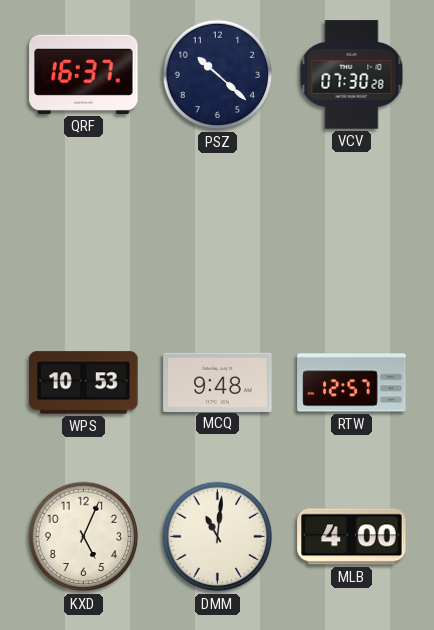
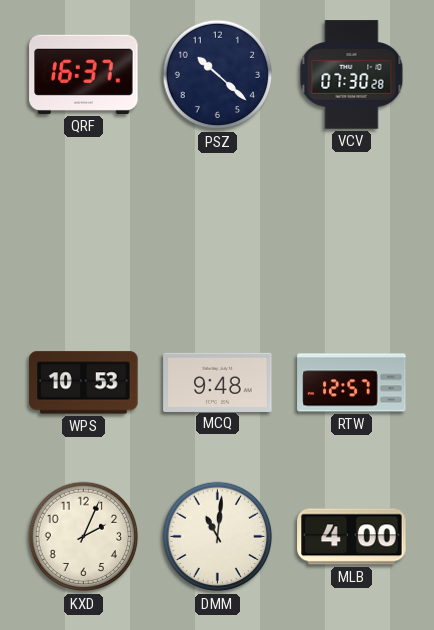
KXD: 5:04 -> 2:04
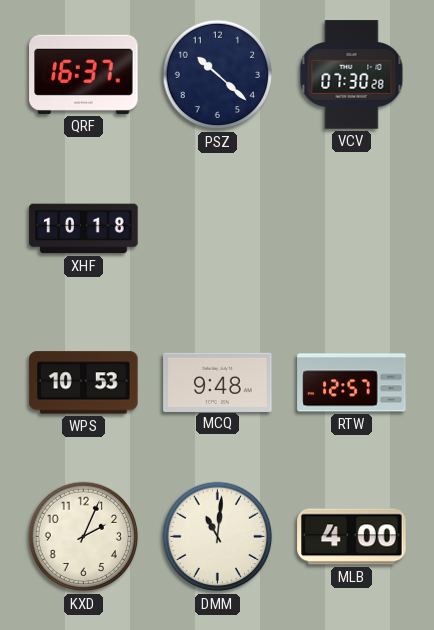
XHF: none -> 10:18
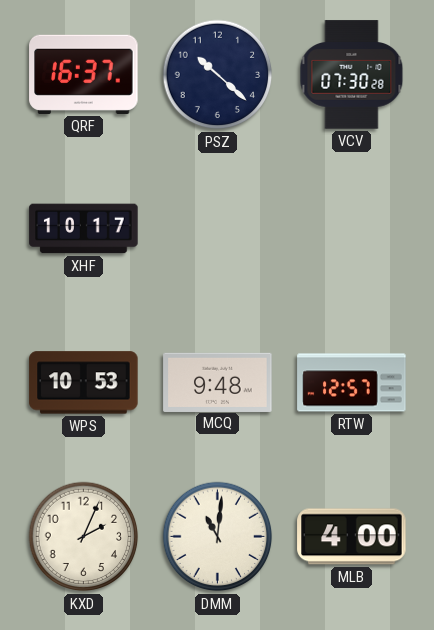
XHF: 10:18 -> 10:17
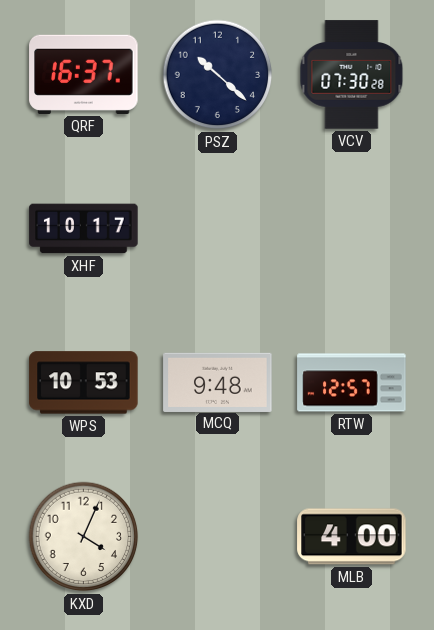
KXD: 2:04 -> 4:04
DMM: 11:01 -> none
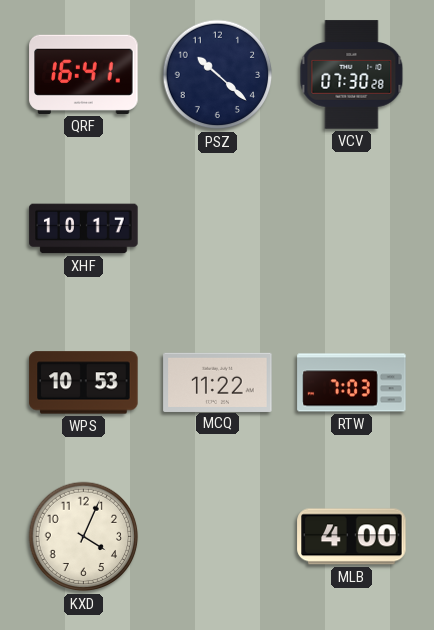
QRF: 16:37 -> 16:41
MCQ: 9:48 -> 11:22
RTW: 12:57 -> 7:03
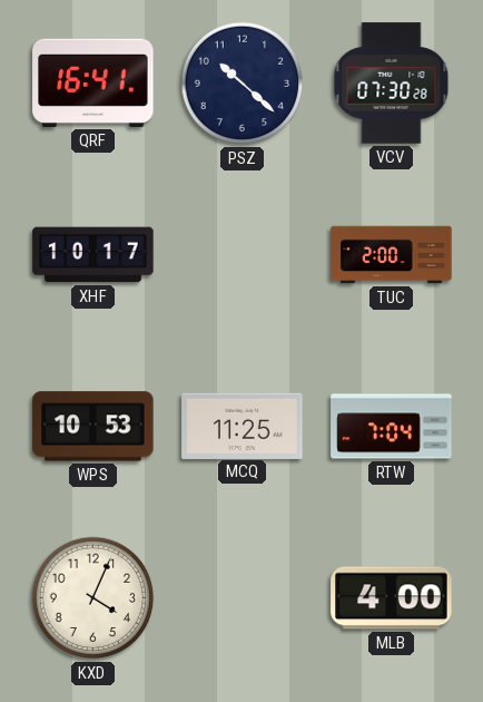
TUC: none -> 2:00
MCQ: 11:22 -> 11:25
RTW: 7:03 -> 7:04
